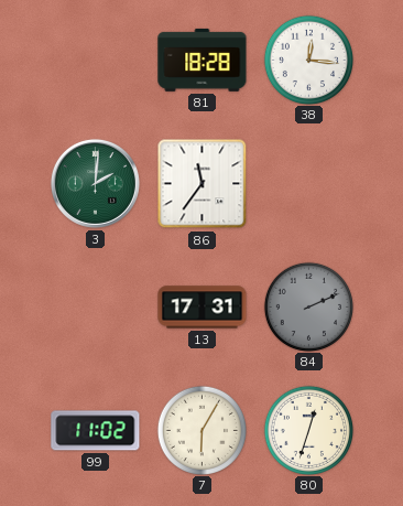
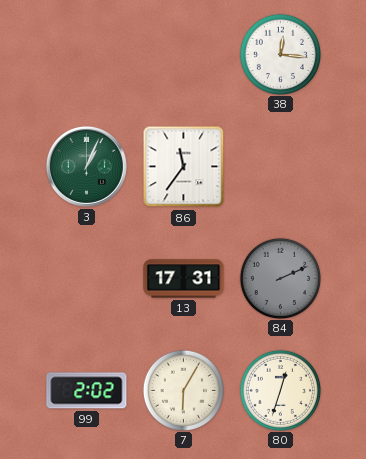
81: 18:28 -> none
3: 2:01 -> 1:04
99: 11:02 -> 2:02
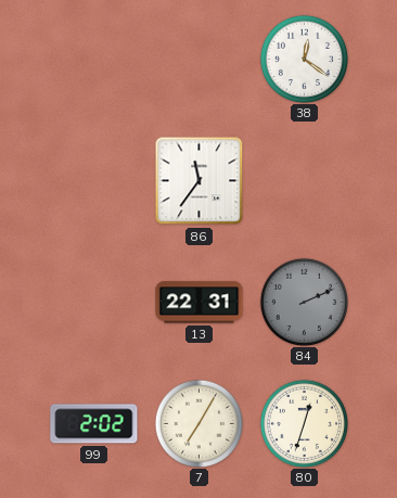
38: 12:16 -> 12:21
3: 1:04 -> none
13: 17:31 -> 22:31
7: 6:05 -> 7:05
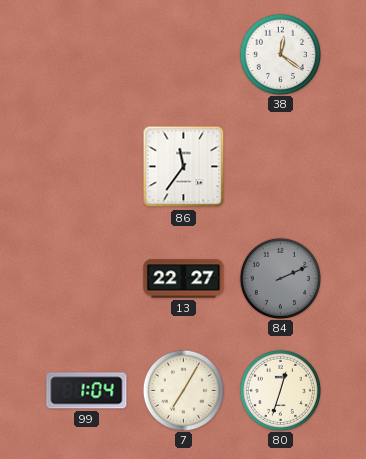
13: 22:31 -> 22:27
99: 2:02 -> 1:04
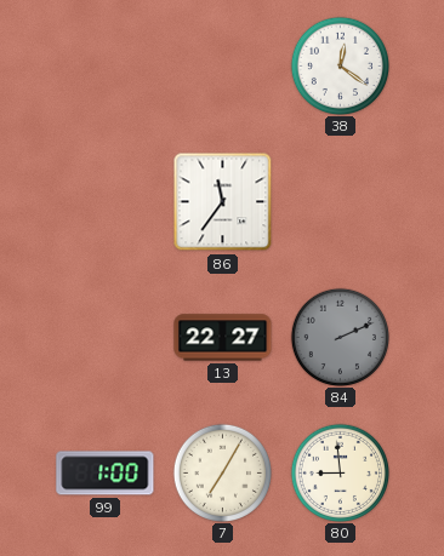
99: 1:04 -> 1:00
80: 12:33 -> 8:59
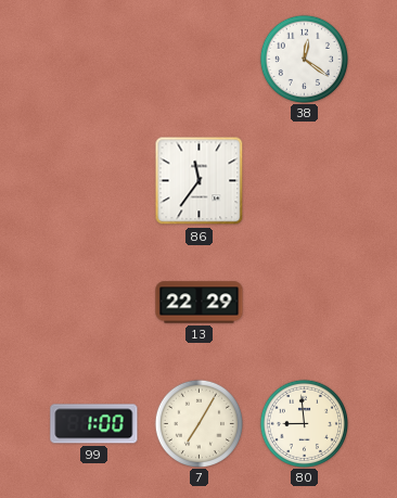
13: 22:27 -> 22:29
84: 2:11 -> none
